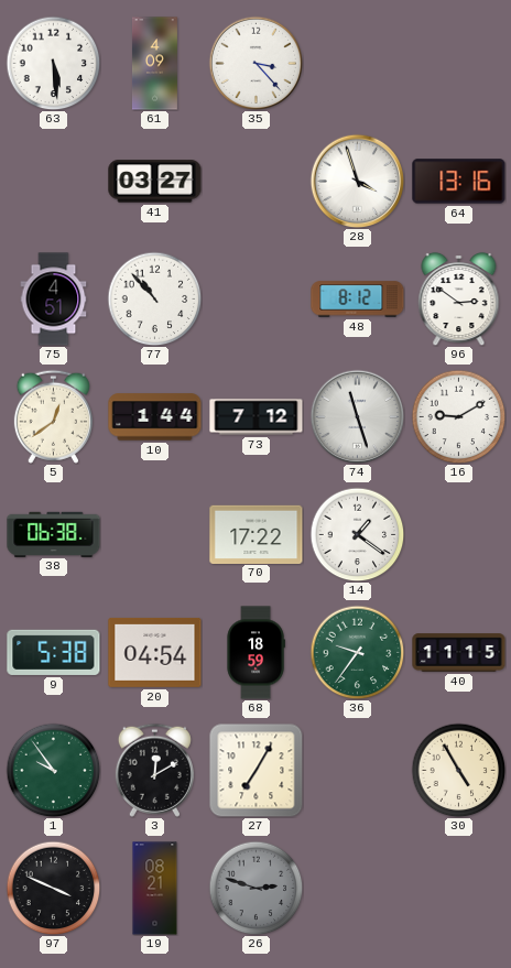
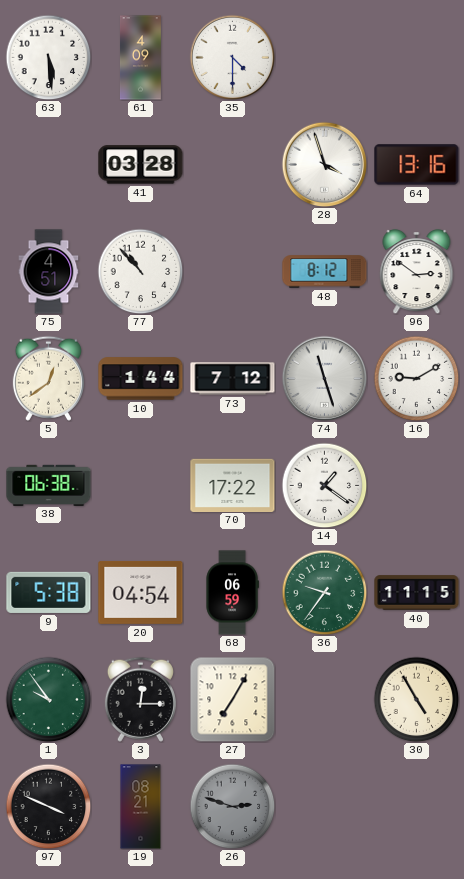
35: 3:23 -> 4:30
41: 03:27 -> 03:28
68: 18:59 -> 06:59
3: 12:10 -> 12:15
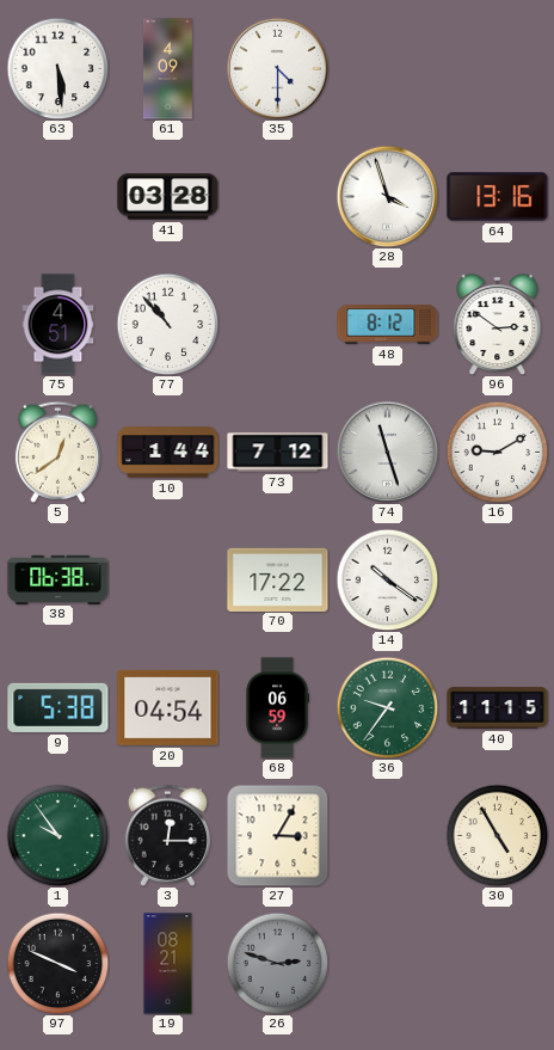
14: 1:21 -> 10:21
27: 7:05 -> 3:05
